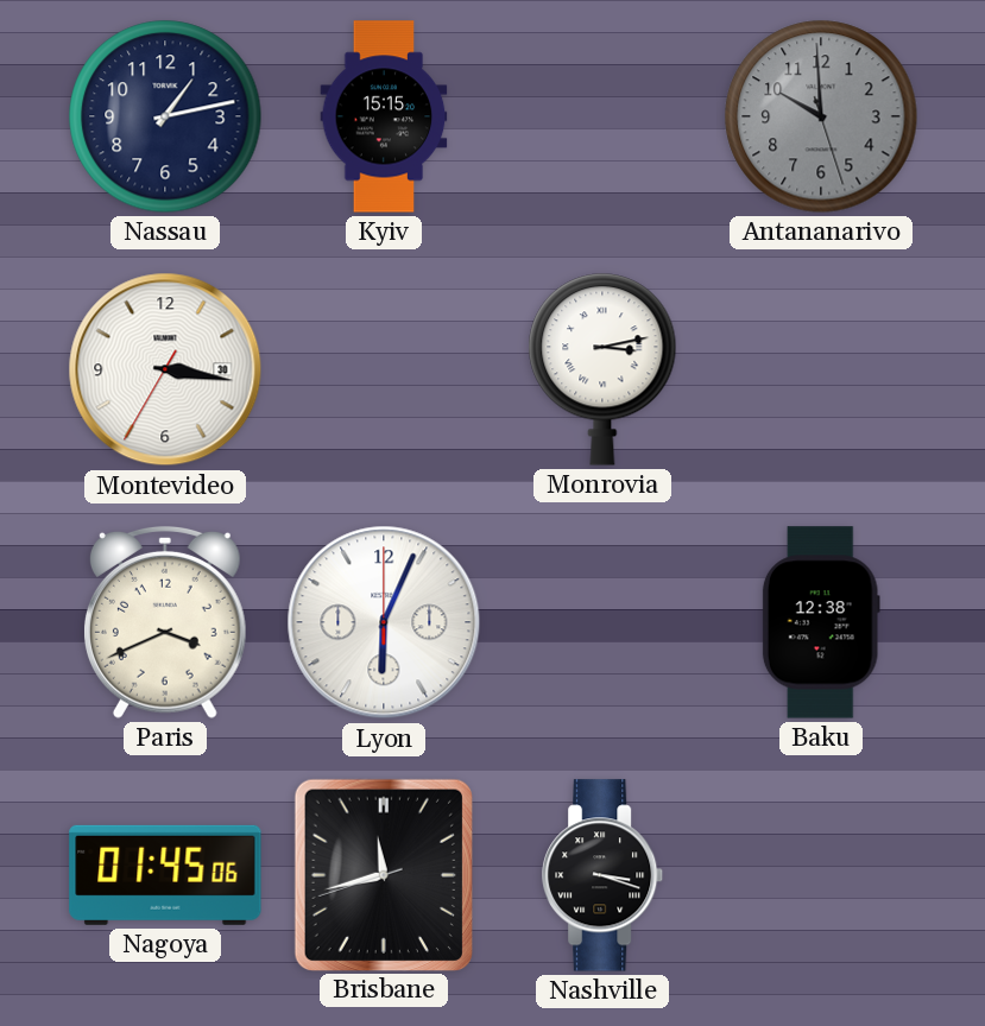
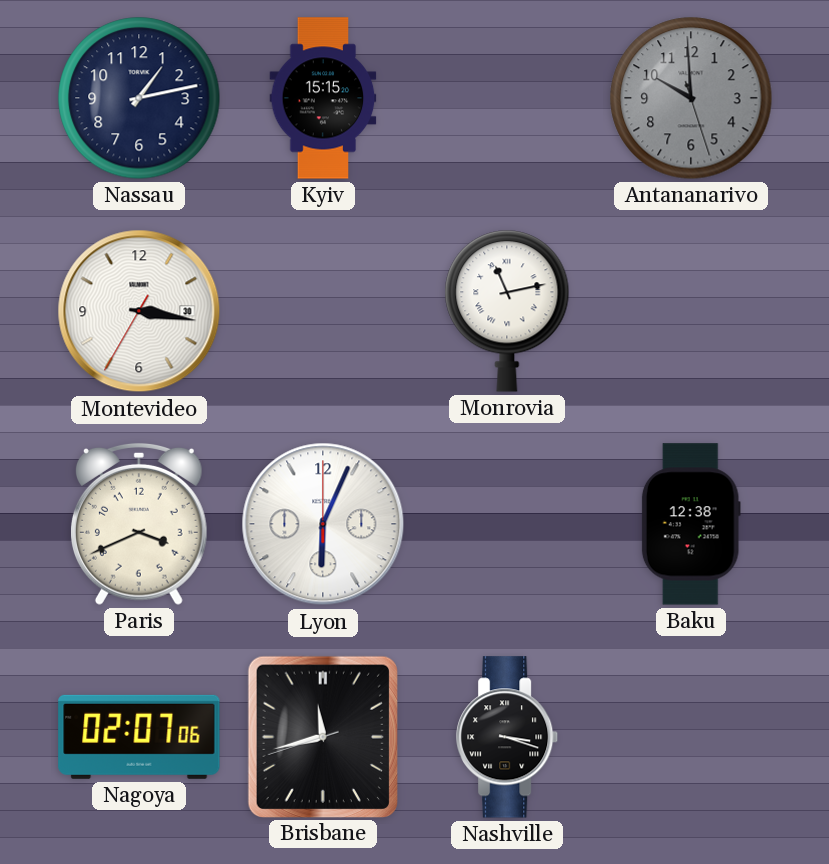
Monrovia: 3:13 -> 11:13
Nagoya: 01:45 -> 02:07
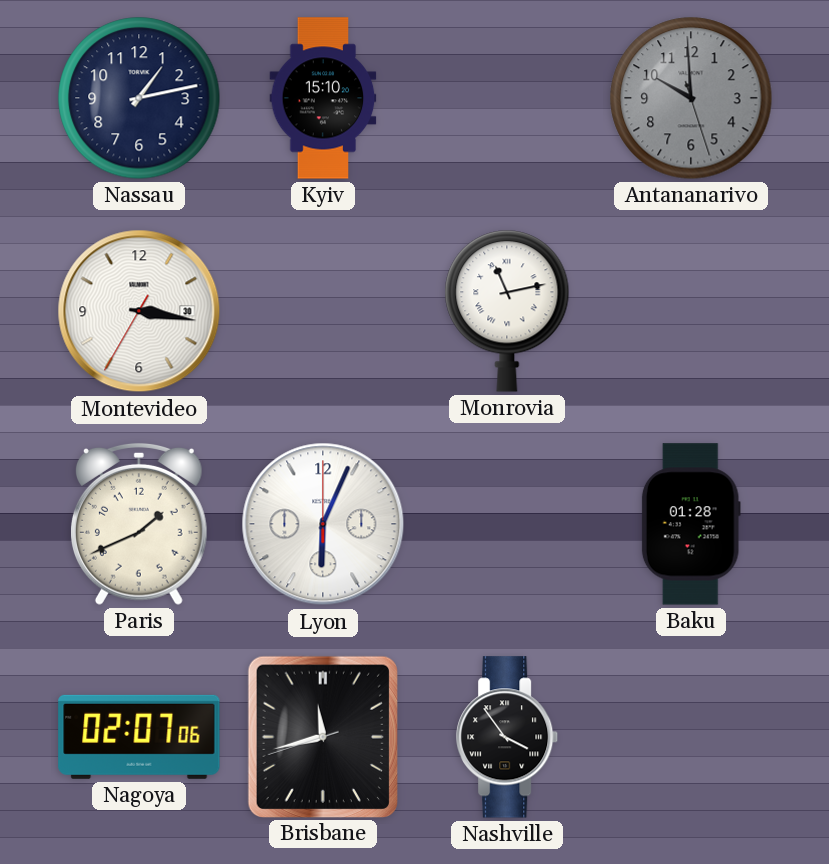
Kyiv: 15:15 -> 15:10
Paris: 3:41 -> 1:41
Baku: 12:38 -> 01:28
Nashville: 3:18 -> 3:54
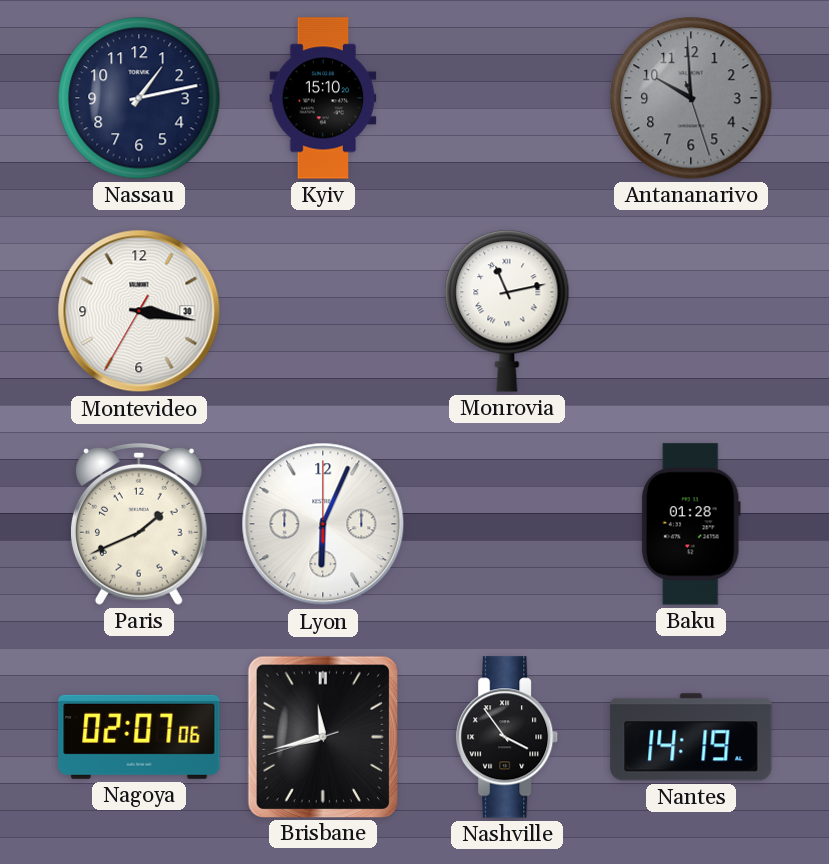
Nantes: none -> 14:19
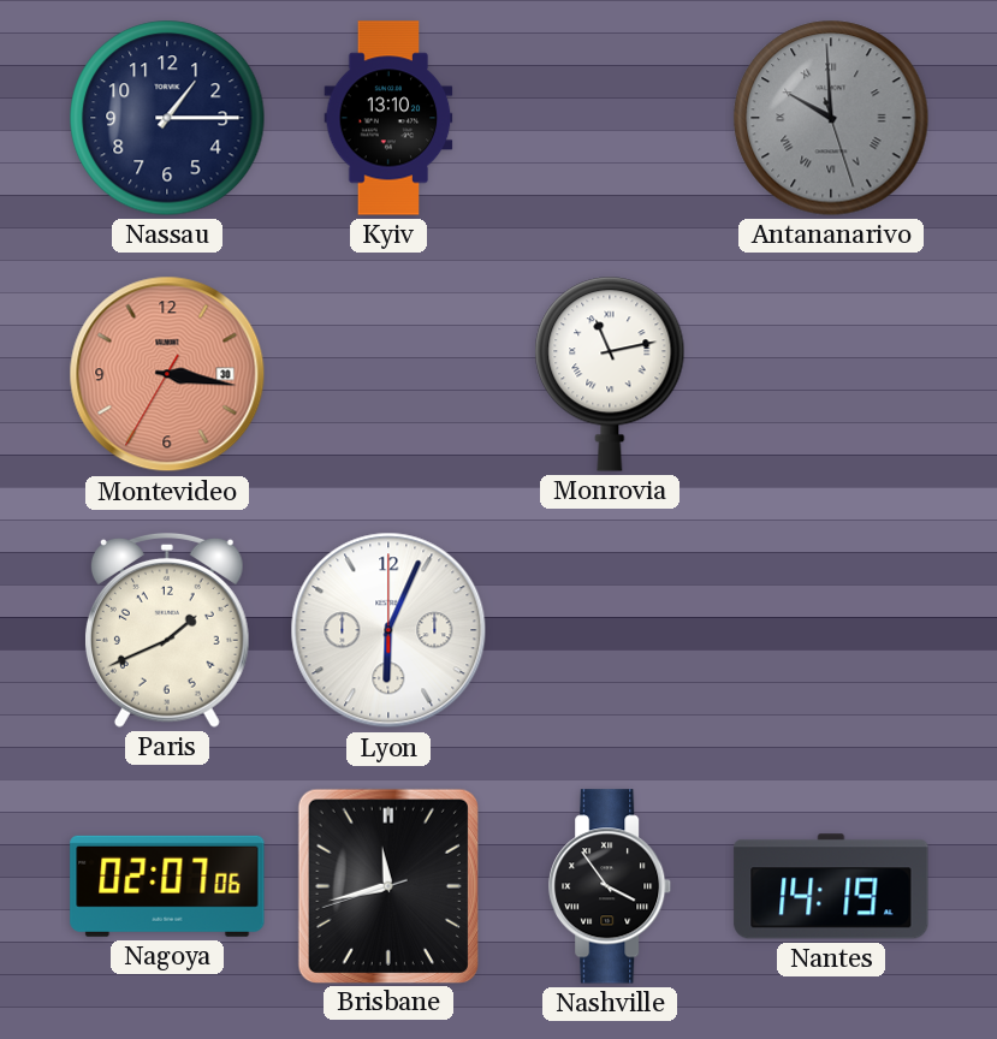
Nassau: 1:13 -> 1:15
Kyiv: 15:10 -> 13:10
Antananarivo numerals: Arabic -> Roman
Montevideo dial: white -> salmon
Baku: 01:28 -> none
